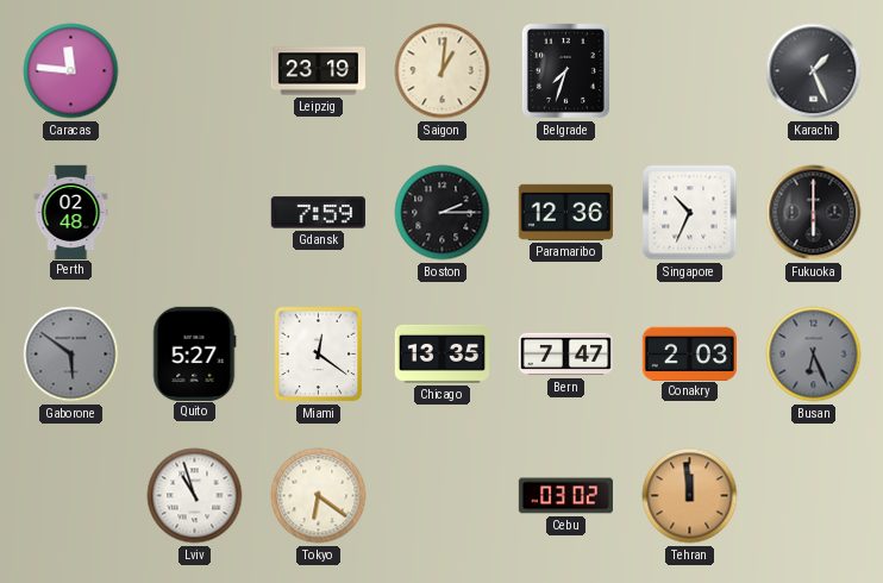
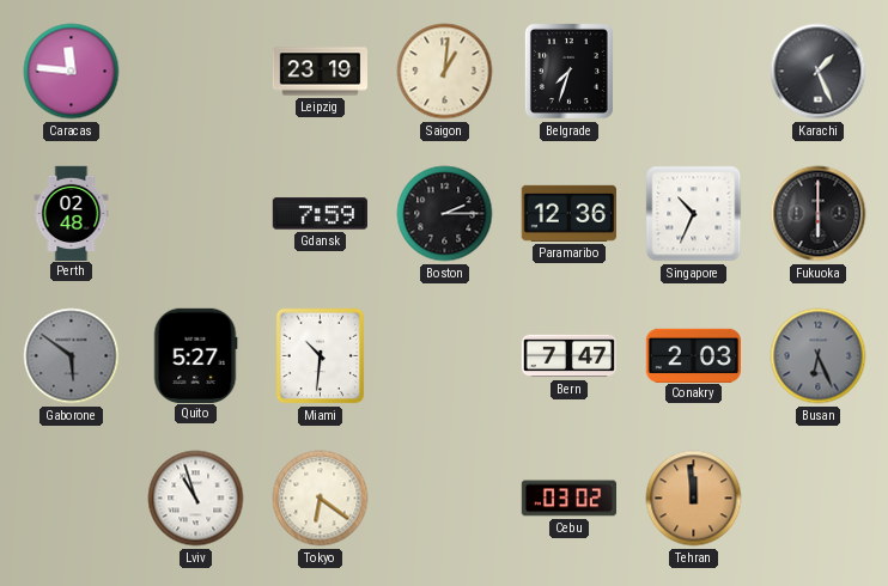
Miami: 12:21 -> 10:31
Chicago: 13:35 -> none
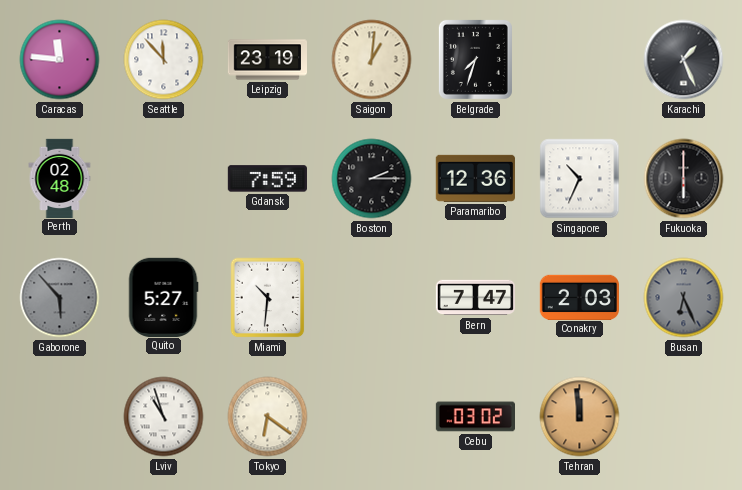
Seattle: none -> 11:53
Gaborone: 5:51 -> 5:53
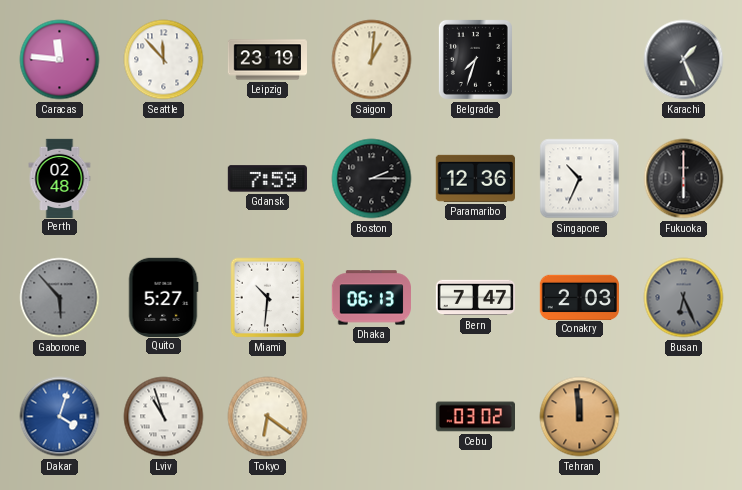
Dhaka: none -> 06:13
Dakar: none -> 4:03
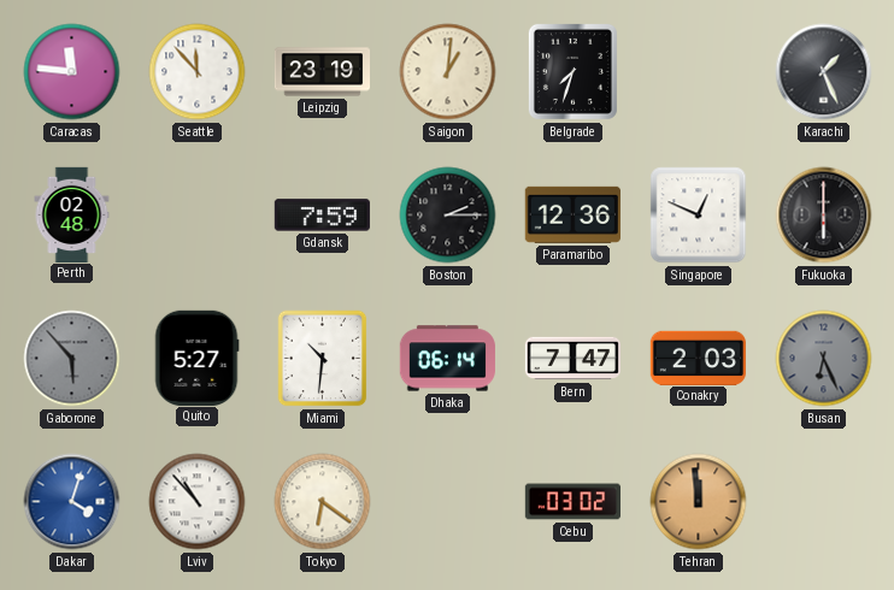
Singapore: 10:34 -> 12:49
Dhaka: 06:13 -> 06:14
Lviv: 10:57 -> 10:53
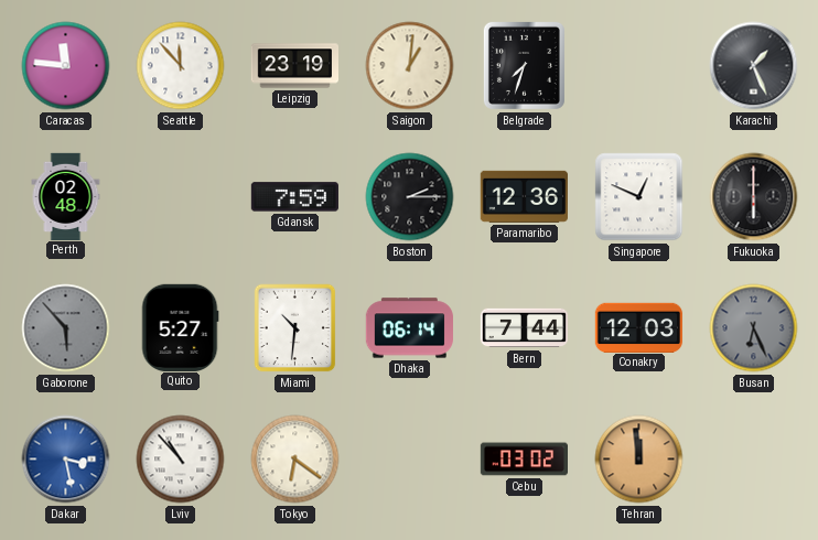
Bern: 7:47 -> 7:44
Conakry: 2:03 -> 12:03
Dakar: 4:03 -> 3:28
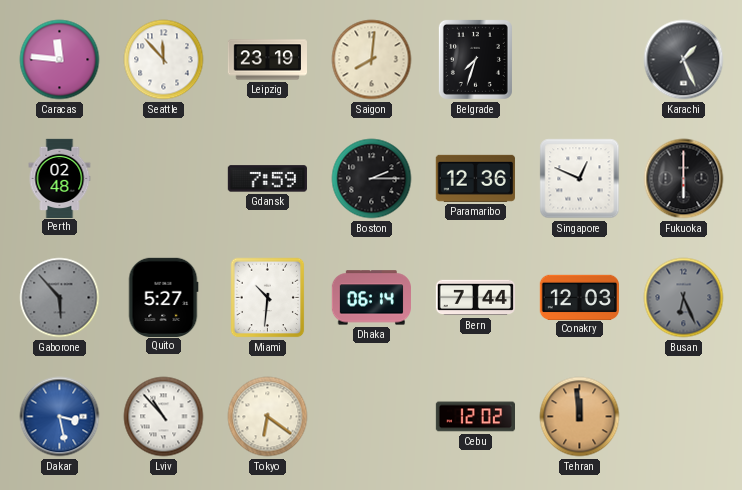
Saigon: 1:01 -> 8:01
Cebu: 03:02 -> 12:02
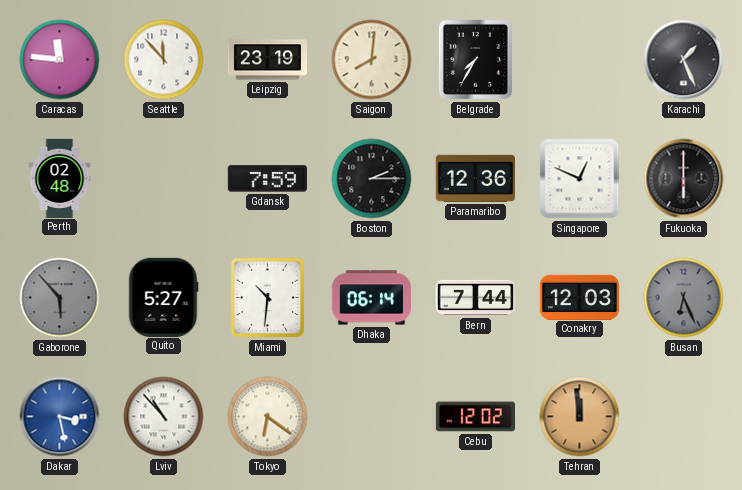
Belgrade: 7:33 -> 7:35
